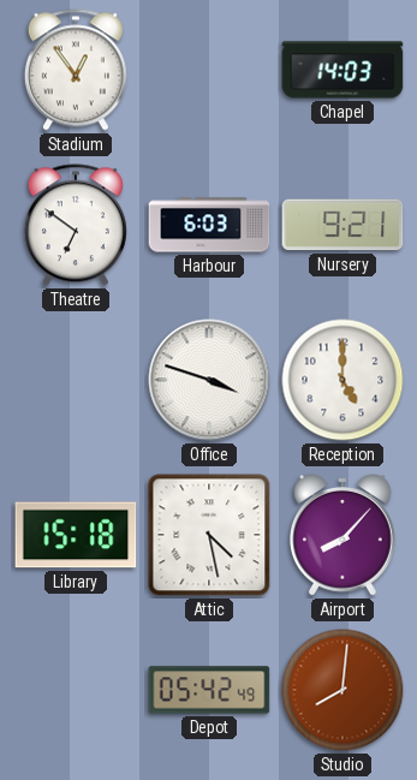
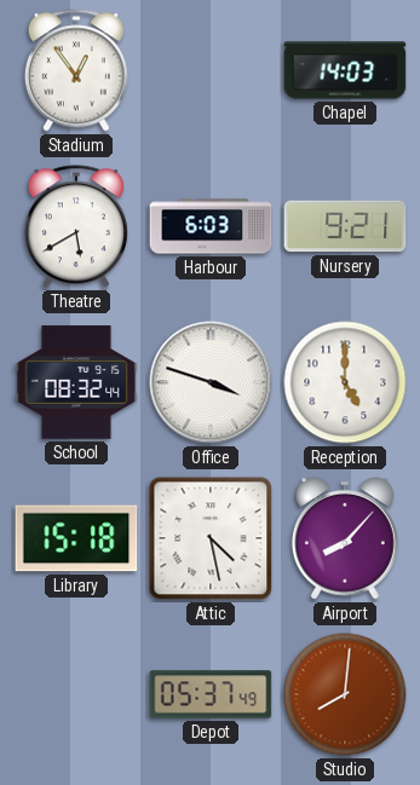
Theatre: 6:51 -> 5:40
School: none -> 08:32
Depot: 05:42 -> 05:37
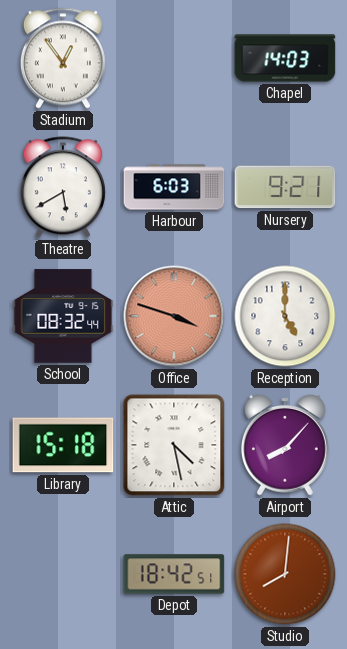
Office dial: white -> salmon
Depot: 05:37 -> 18:42
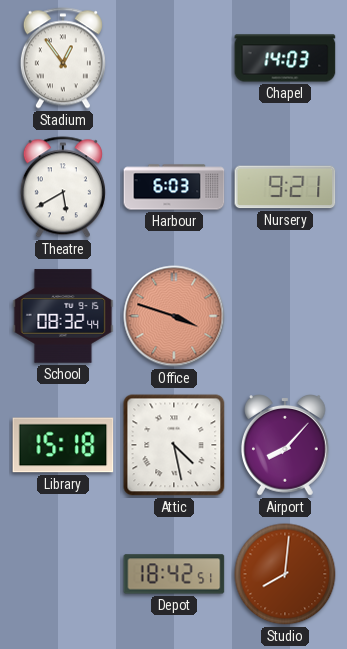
Reception: 5:00 -> none
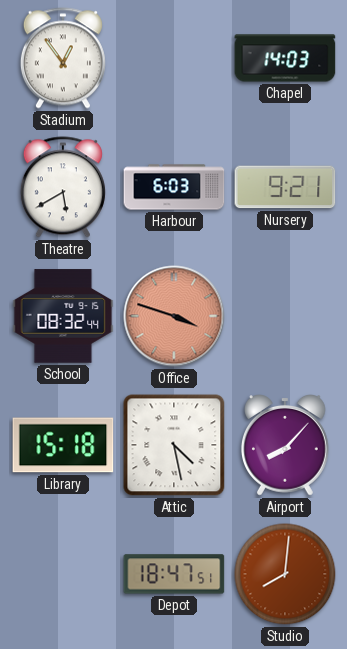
Depot: 18:42 -> 18:47
